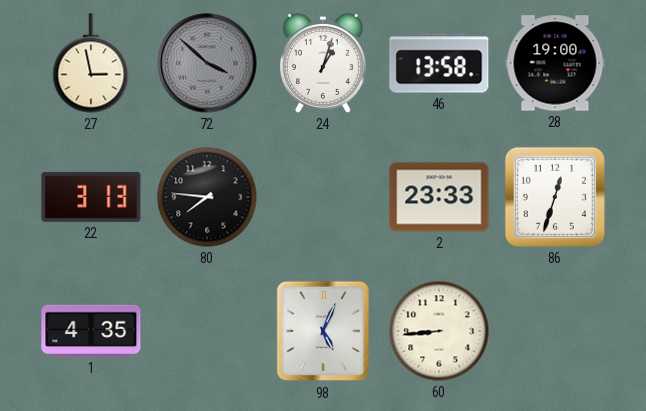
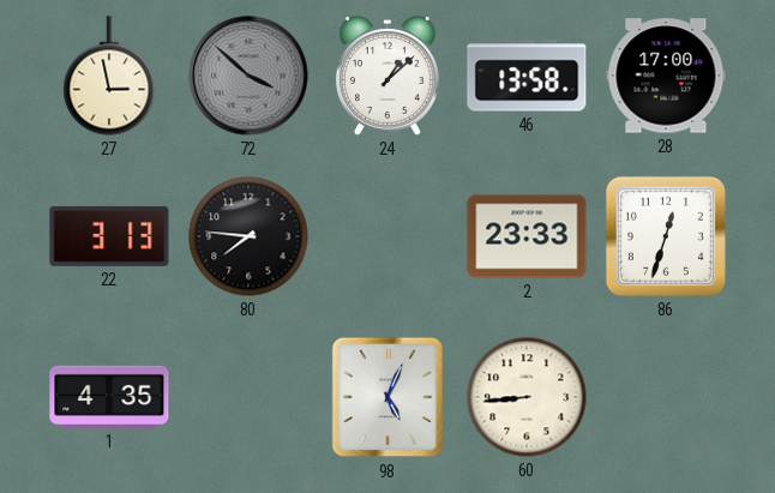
24: 1:03 -> 1:08
28: 19:00 -> 17:00
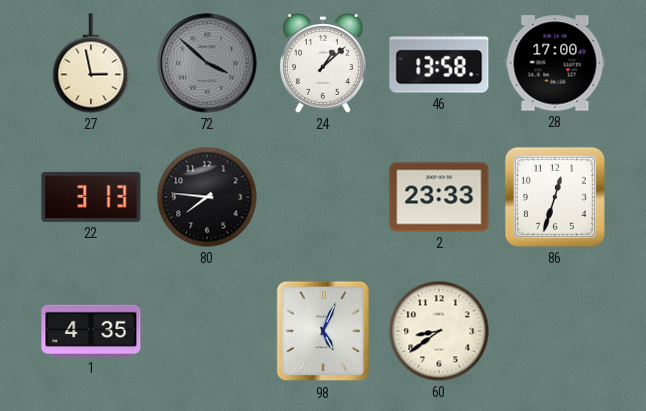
60: 8:44 -> 8:39
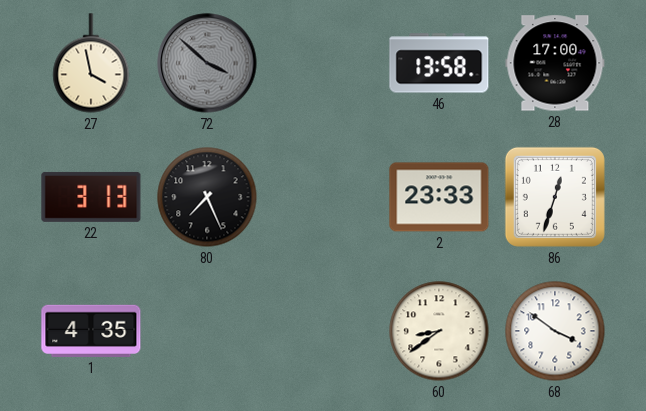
27: 2:58 -> 3:58
24: 1:08 -> none
80: 7:46 -> 7:26
98: 5:04 -> none
68: none -> 3:51
